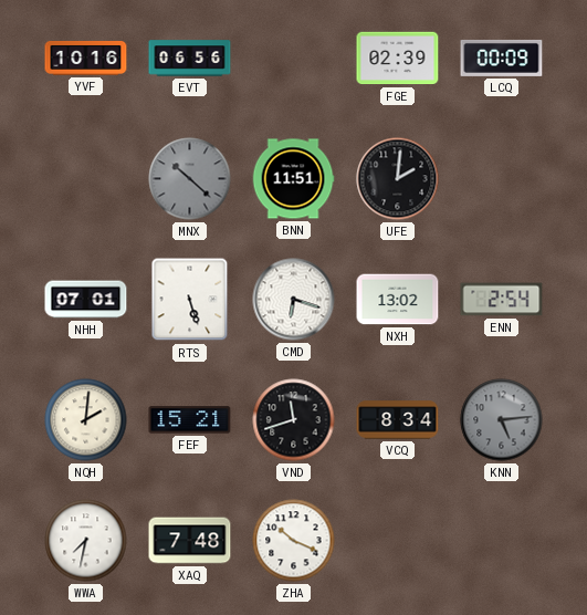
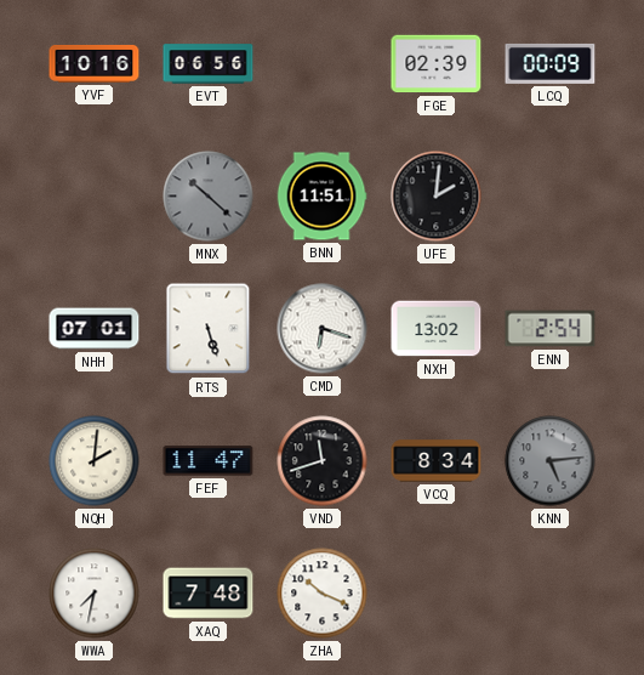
FEF: 15:21 -> 11:47
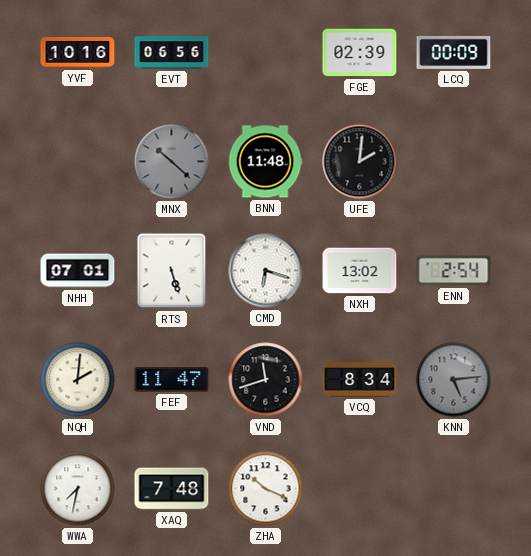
BNN: 11:51 -> 11:48
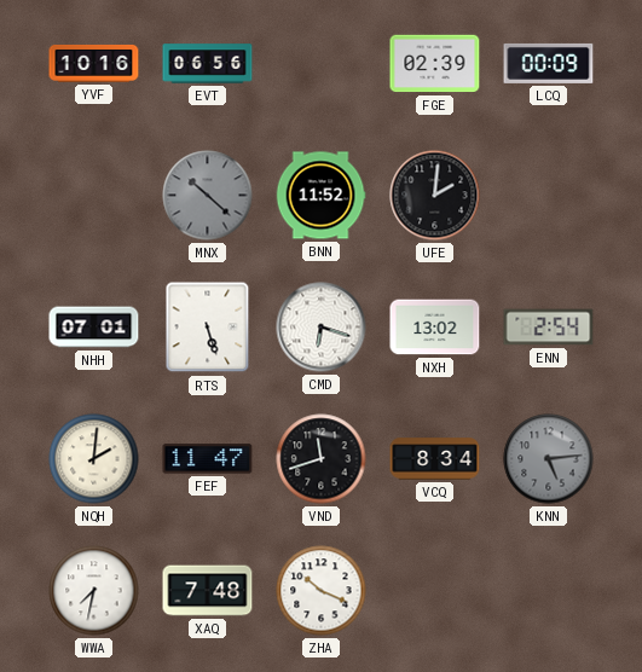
BNN: 11:48 -> 11:52
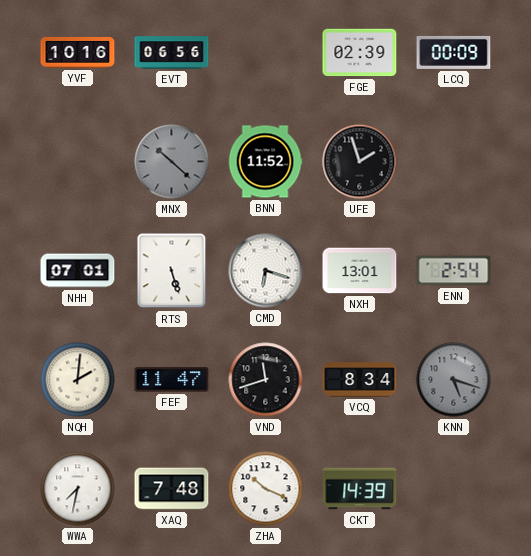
UFE: 2:01 -> 1:57
NXH: 13:02 -> 13:01
KNN: 5:14 -> 5:18
CKT: none -> 14:39
